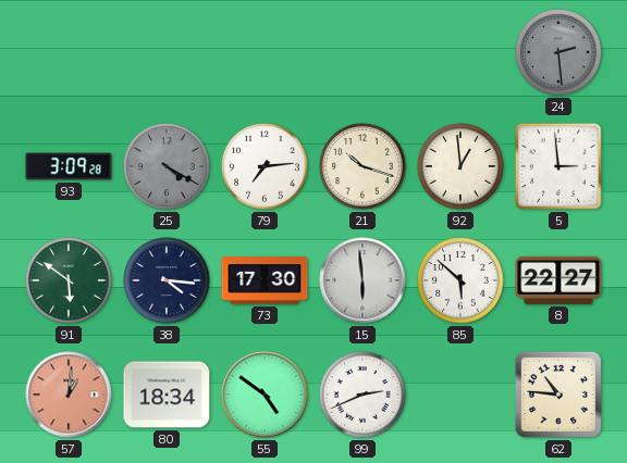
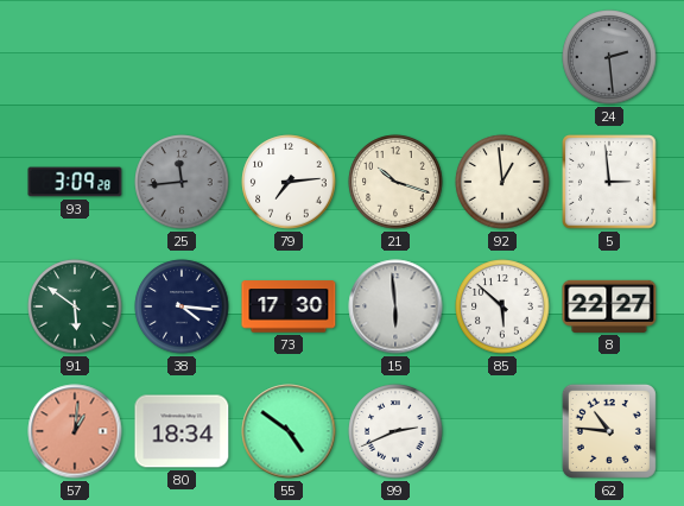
25: 4:20 -> 11:44
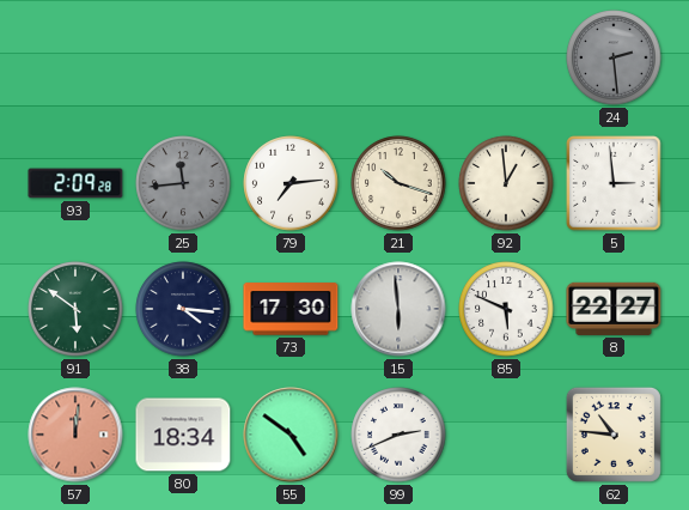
93: 3:09 -> 2:09
85: 5:52 -> 5:49
57: 1:01 -> 12:01
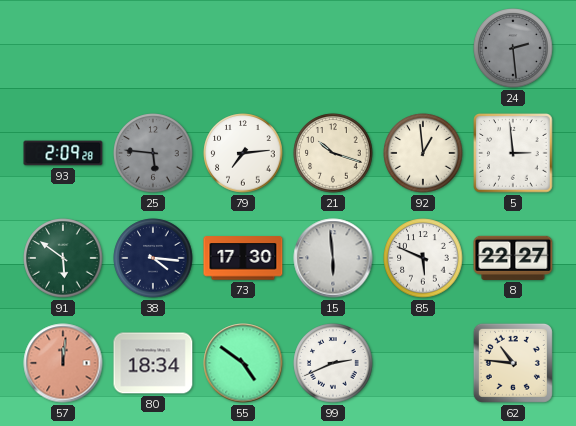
25: 11:44 -> 5:46
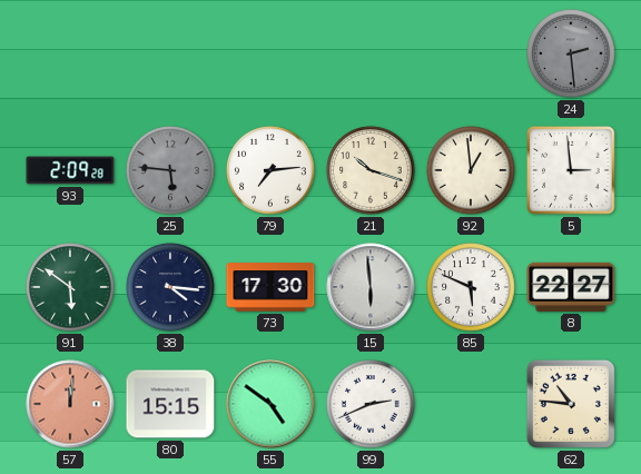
80: 18:34 -> 15:15
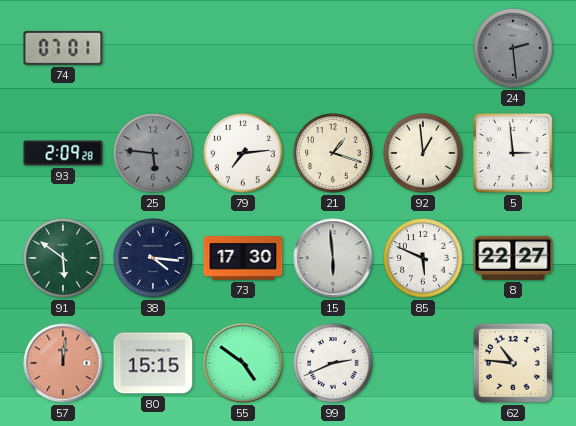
74: none -> 07:01
21: 10:18 -> 1:18
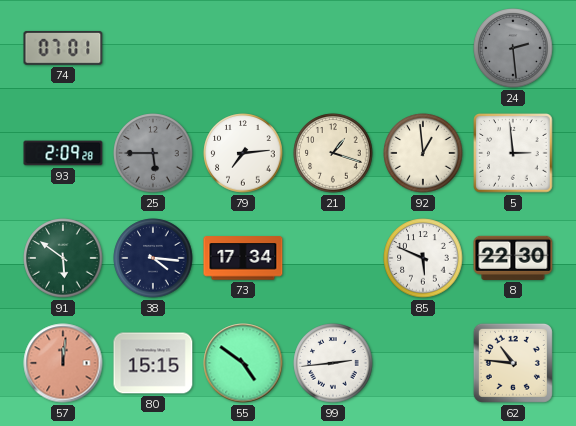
25: 5:46 -> 5:45
73: 17:30 -> 17:34
15: 5:59 -> none
8: 22:27 -> 22:30
99: 2:41 -> 2:44
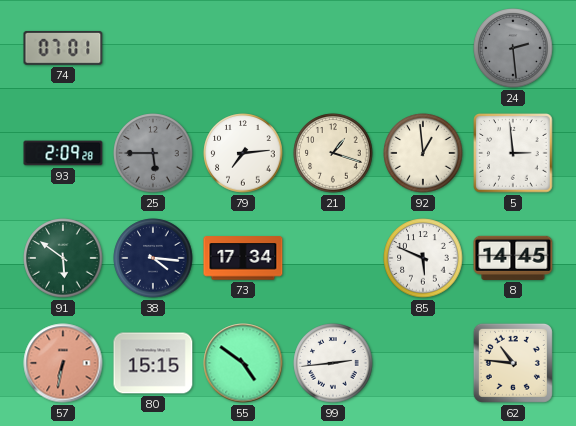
8: 22:30 -> 14:45
57: 12:01 -> 6:32
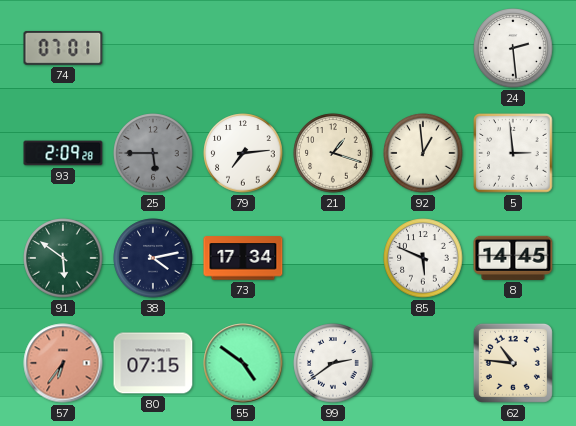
24 dial: grey -> white
38: 4:16 -> 4:13
57: 6:32 -> 6:36
80: 15:15 -> 07:15
99: 2:44 -> 2:39
